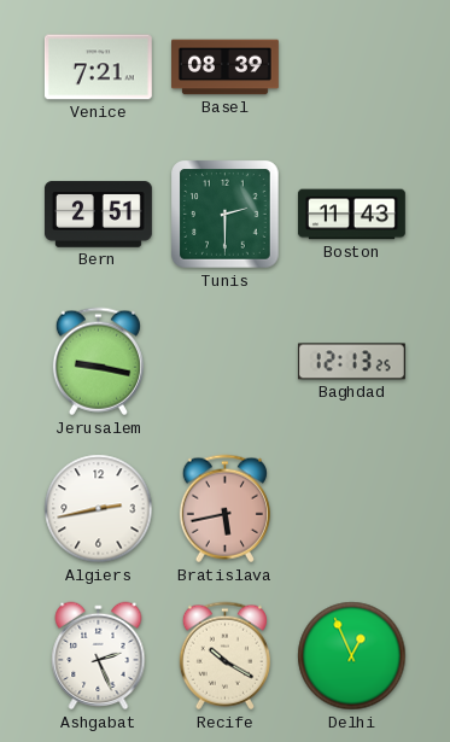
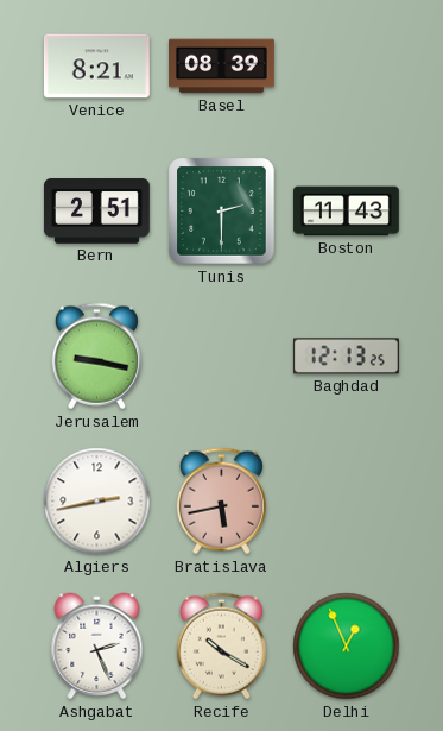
Venice: 7:21 -> 8:21
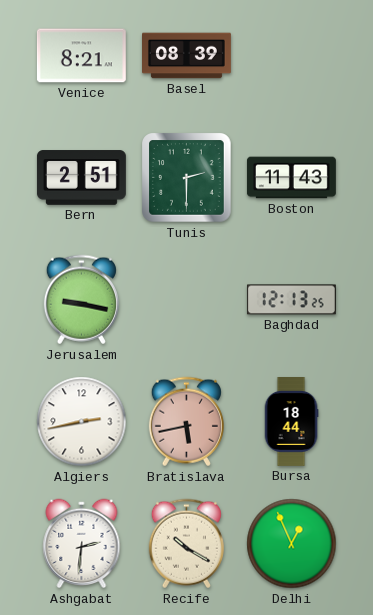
Bursa: none -> 18:44
Ashgabat: 2:26 -> 2:31
